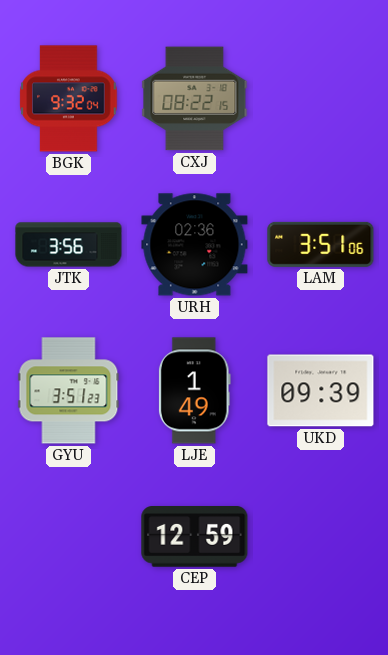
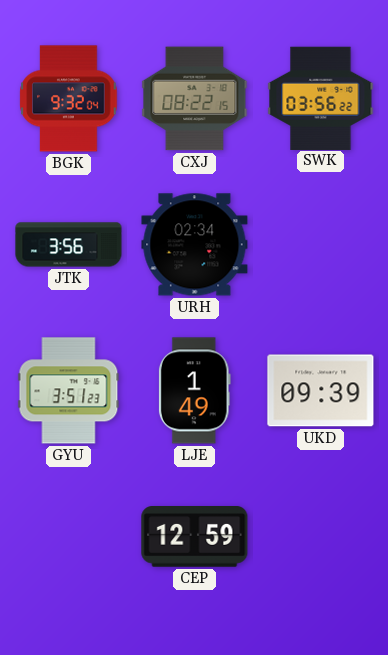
SWK: none -> 03:56
URH: 02:36 -> 02:34
LAM: 3:51 -> none
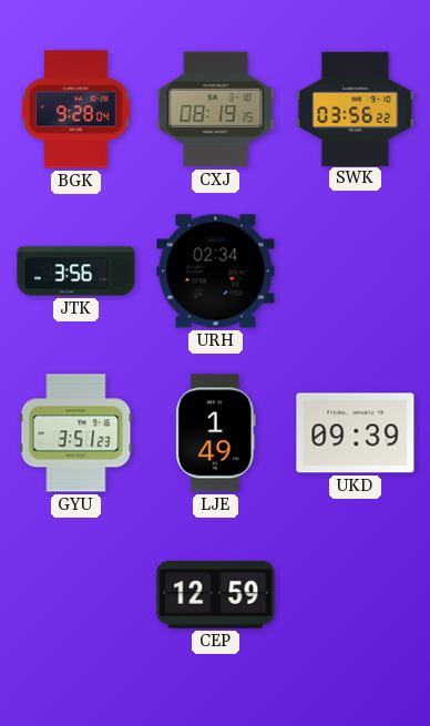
BGK: 9:32 -> 9:28
CXJ: 08:22 -> 08:19
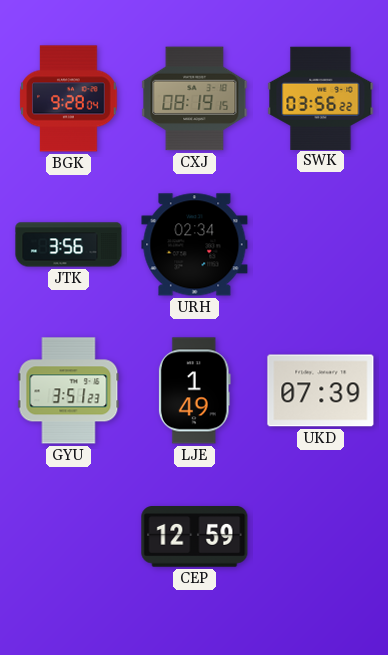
UKD: 09:39 -> 07:39
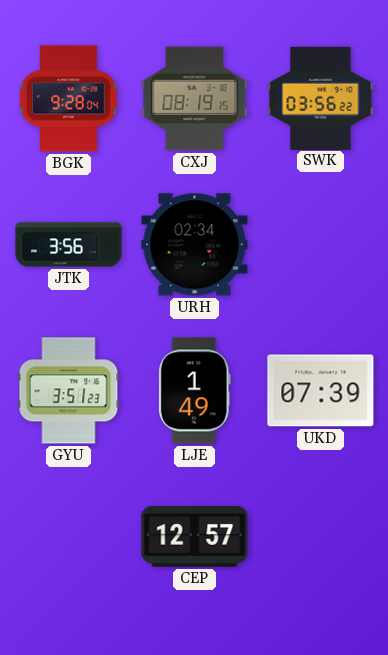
CEP: 12:59 -> 12:57
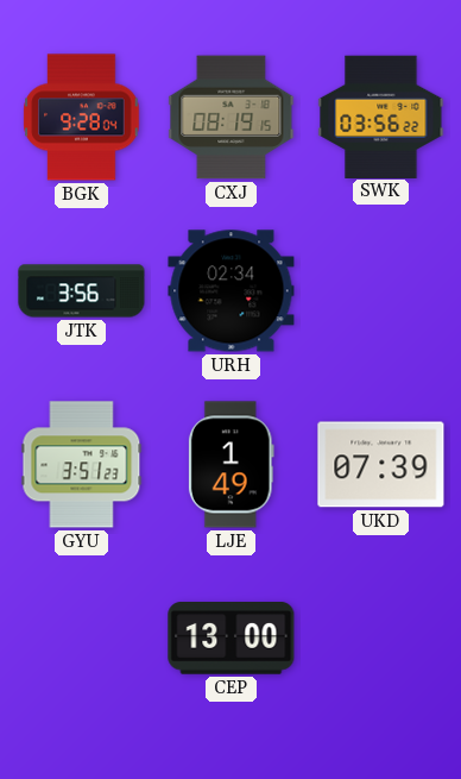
CEP: 12:57 -> 13:00
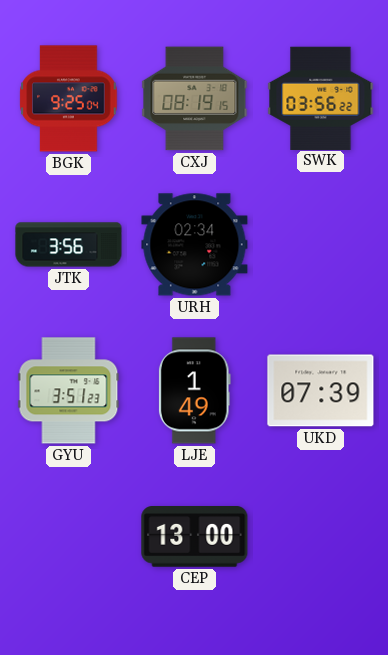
BGK: 9:28 -> 9:25
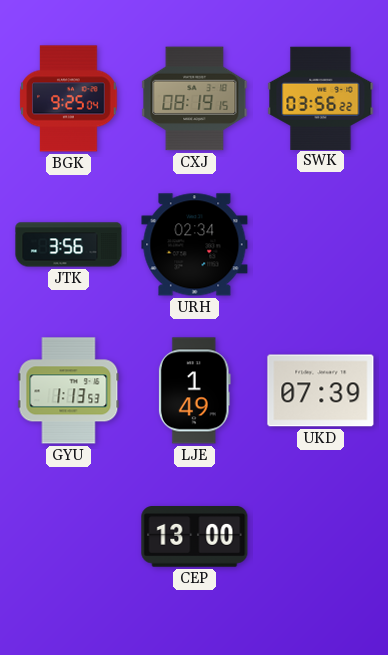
GYU: 3:51 -> 1:13
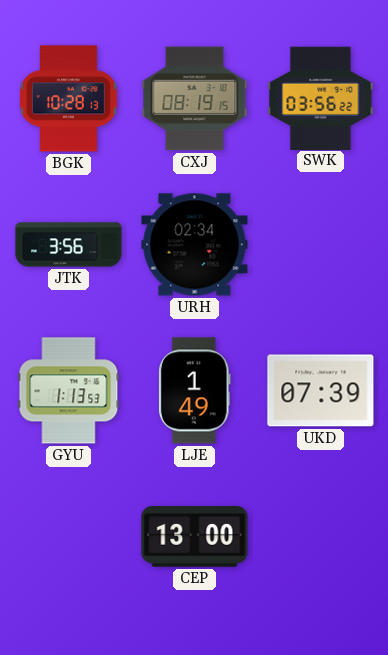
BGK: 9:25 -> 10:28
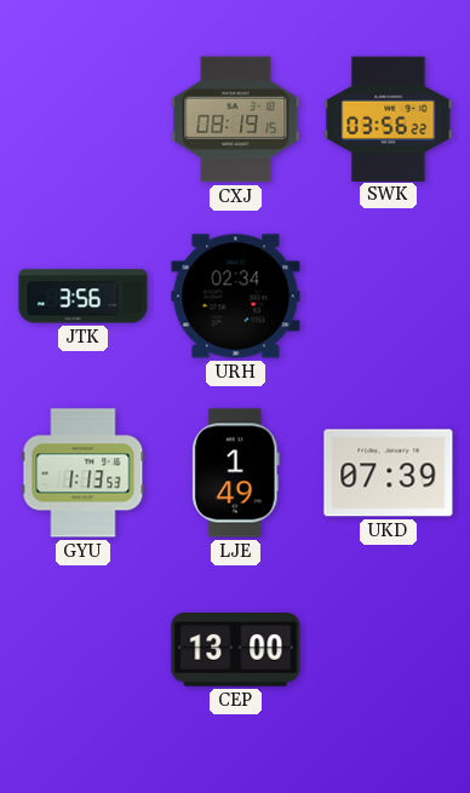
BGK: 10:28 -> none
